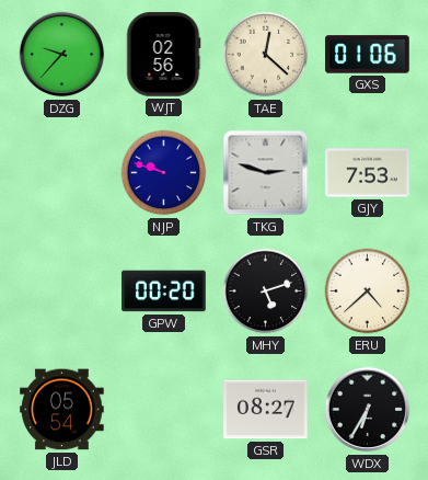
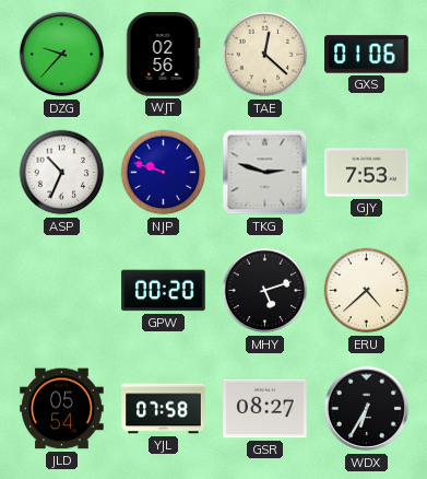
ASP: none -> 10:34
YJL: none -> 07:58
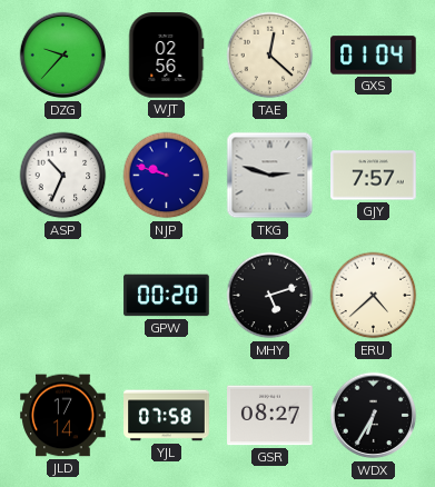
GXS: 01:06 -> 01:04
GJY: 7:53 -> 7:57
JLD: 05:54 -> 17:14
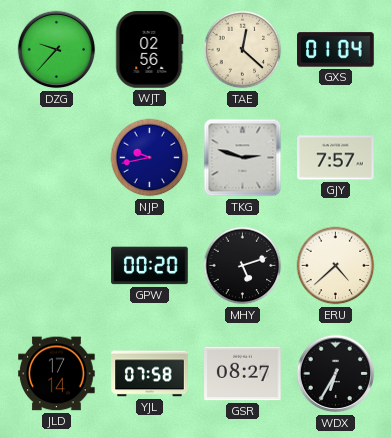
ASP: 10:34 -> none
NJP: 9:48 -> 9:43
